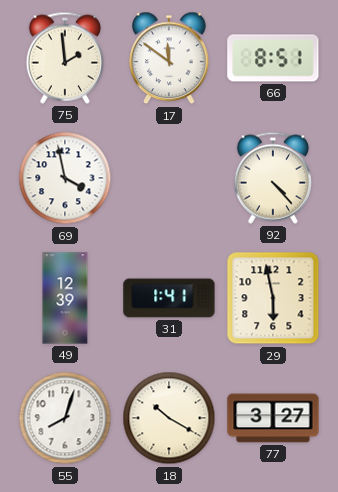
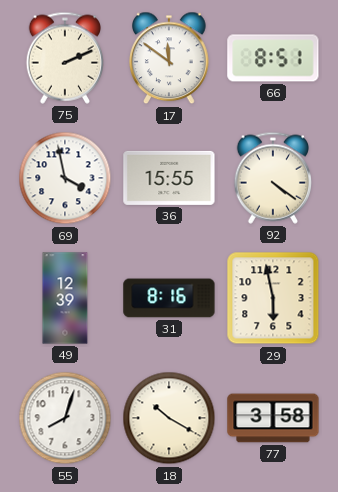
75: 1:59 -> 2:11
36: none -> 15:55
92: 4:23 -> 4:21
31: 1:41 -> 8:16
77: 3:27 -> 3:58
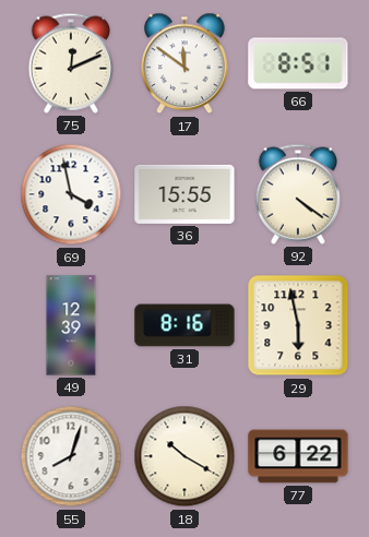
75: 2:11 -> 12:11
77: 3:58 -> 6:22
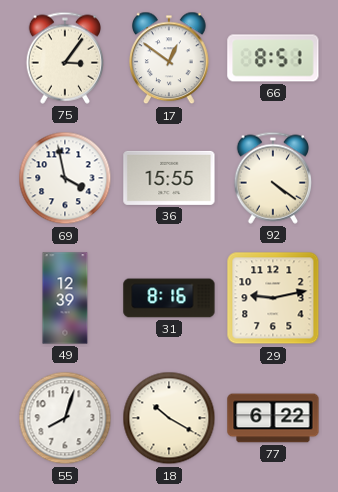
75: 12:11 -> 3:06
17: 11:51 -> 12:51
29: 5:58 -> 9:13
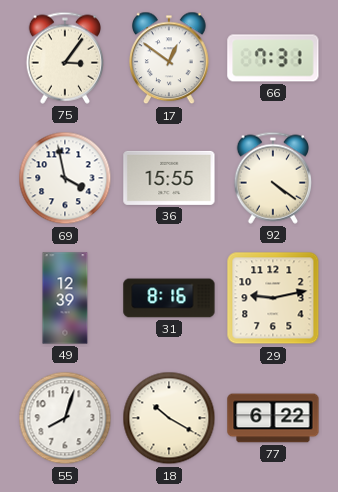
66: 8:51 -> 7:31
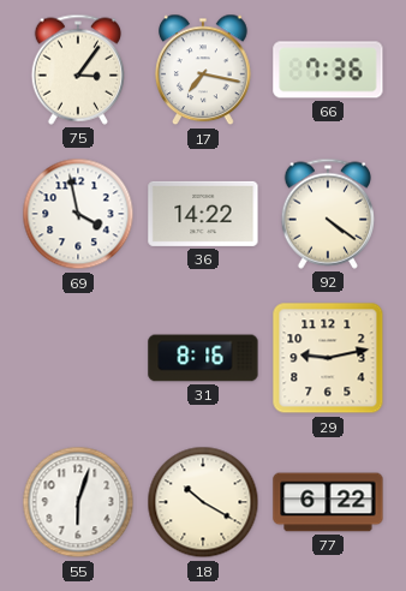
17: 12:51 -> 7:17
66: 7:31 -> 7:36
36: 15:55 -> 14:22
49: 12:39 -> none
55: 8:03 -> 6:03
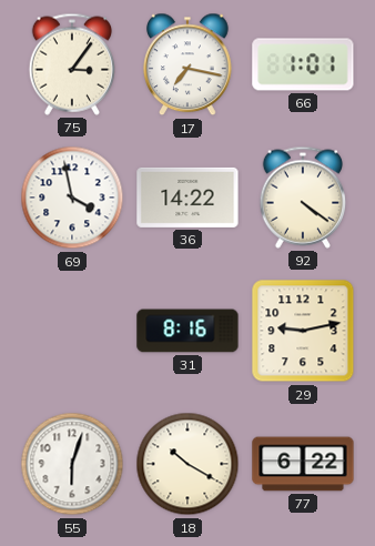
66: 7:36 -> 1:01
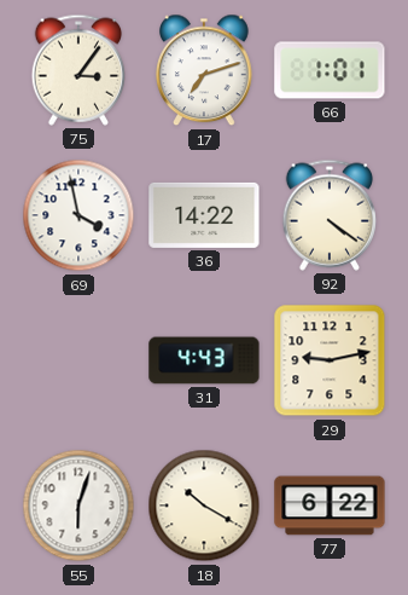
17: 7:17 -> 7:12
31: 8:16 -> 4:43
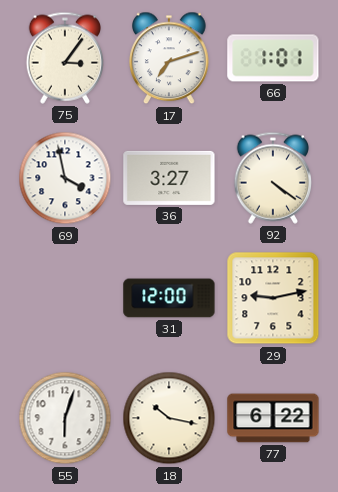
36: 14:22 -> 3:27
31: 4:43 -> 12:00
18: 10:20 -> 10:17
